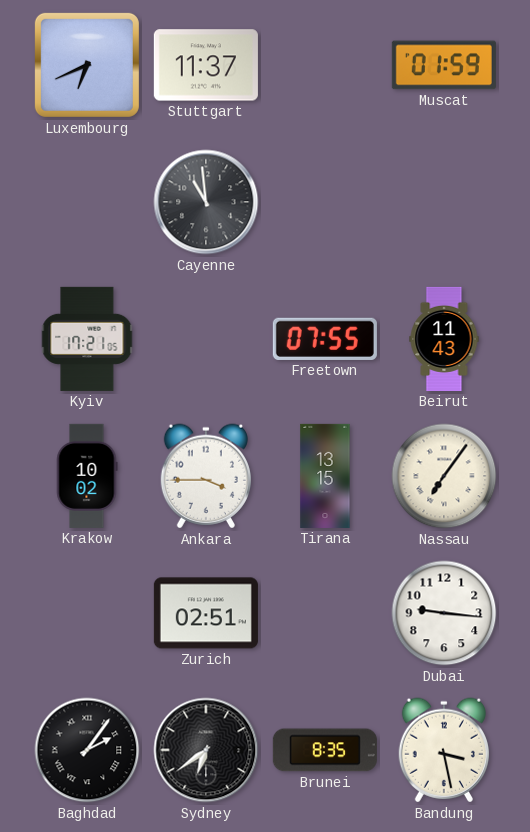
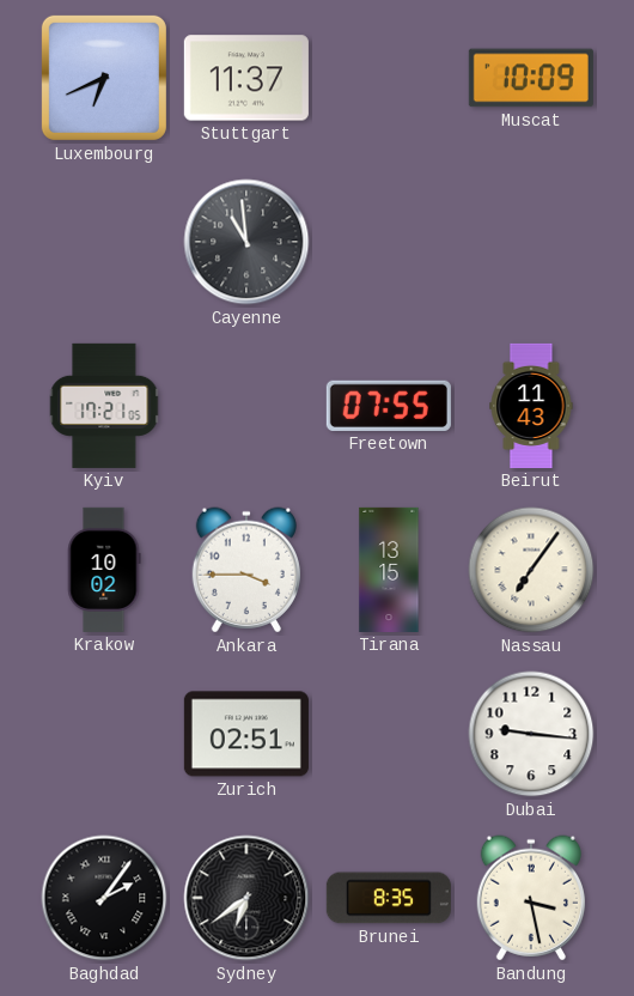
Muscat: 01:59 -> 10:09
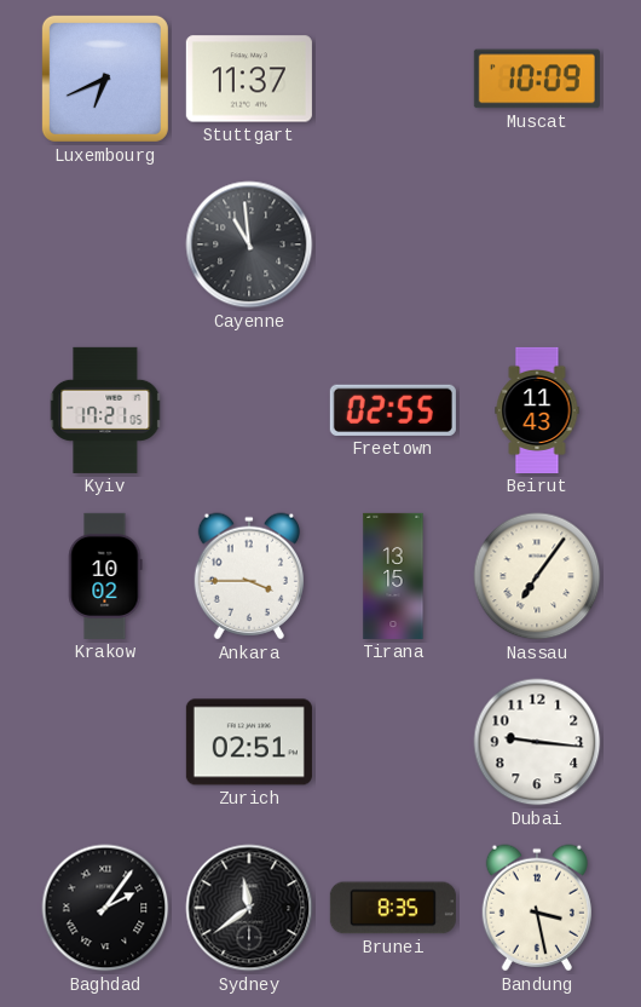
Freetown: 07:55 -> 02:55
Sydney: 6:39 -> 11:39
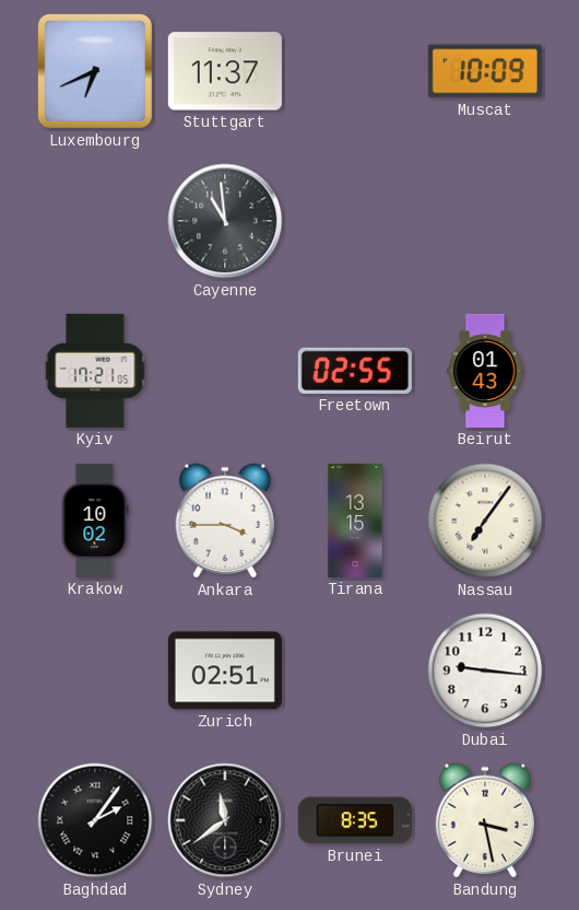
Beirut: 11:43 -> 01:43
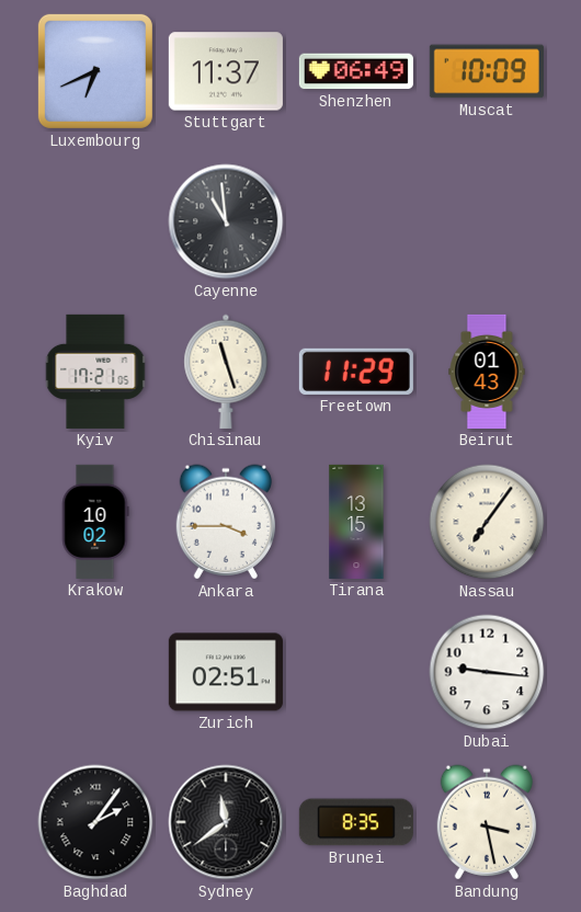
Shenzhen: none -> 06:49
Chisinau: none -> 11:27
Freetown: 02:55 -> 11:29
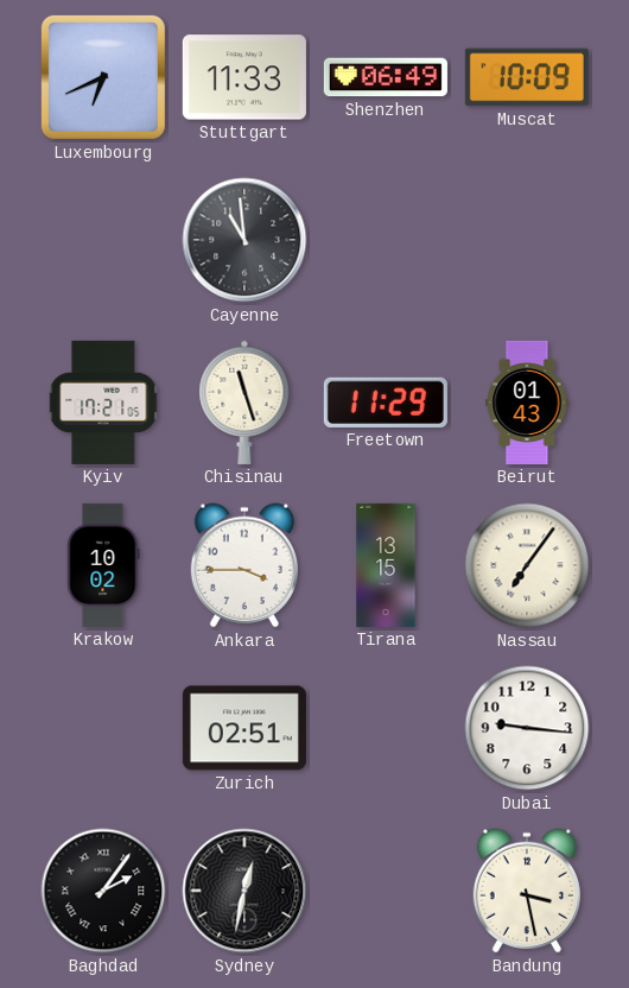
Stuttgart: 11:37 -> 11:33
Sydney: 11:39 -> 12:32
Brunei: 8:35 -> none
